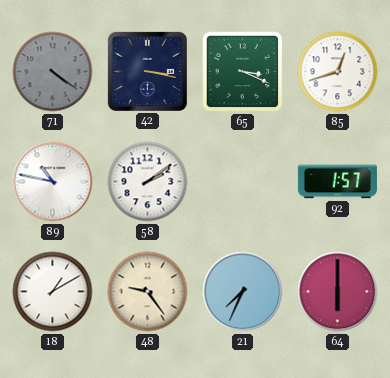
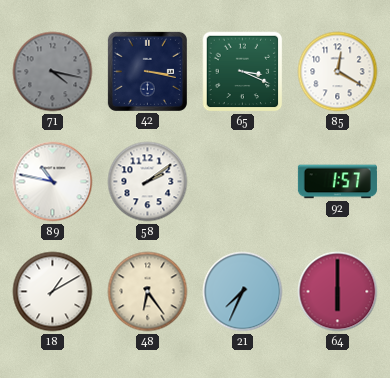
71: 4:21 -> 4:17
85: 12:42 -> 12:20
48: 9:24 -> 6:24
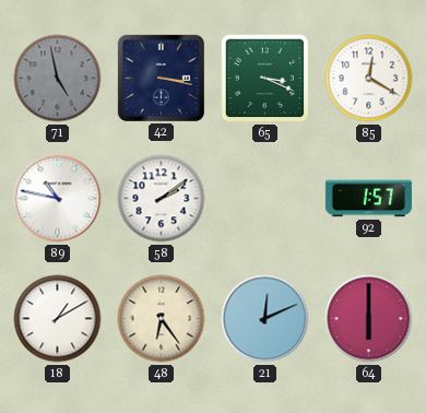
71: 4:17 -> 4:58
21: 7:34 -> 12:11
